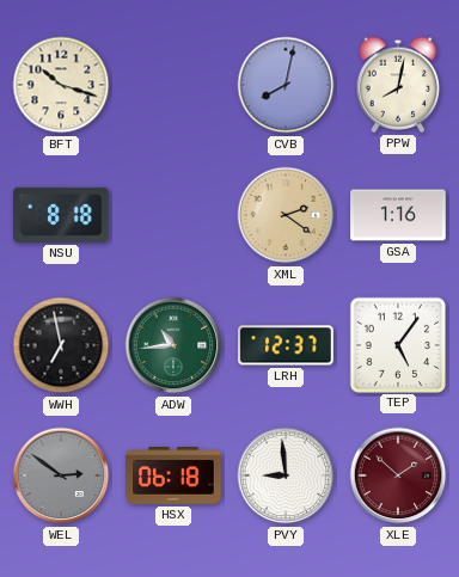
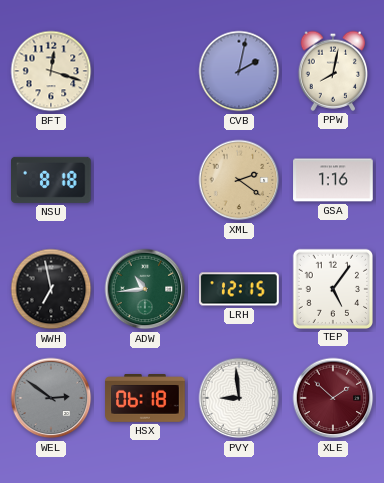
BFT: 10:18 -> 12:18
CVB: 8:02 -> 2:02
LRH: 12:37 -> 12:15
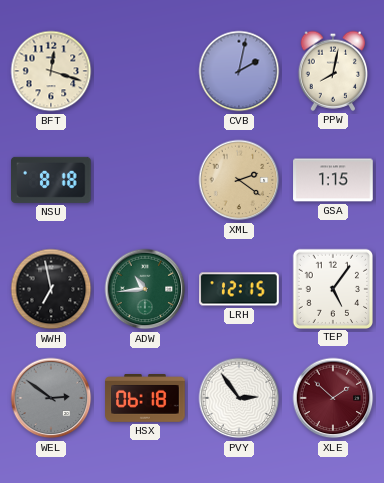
GSA: 1:16 -> 1:15
PVY: 8:59 -> 2:54
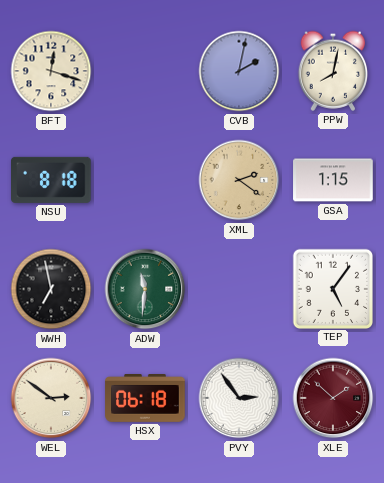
ADW: 10:44 -> 11:31
LRH: 12:15 -> none
WEL dial: grey -> cream
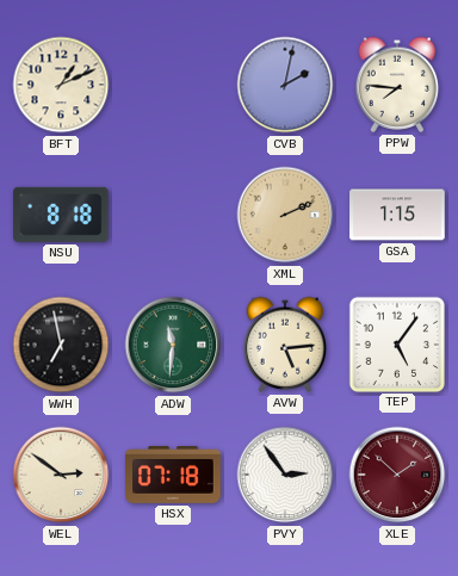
BFT: 12:18 -> 1:11
PPW: 8:02 -> 7:46
XML: 2:21 -> 2:11
AVW: none -> 5:14
HSX: 06:18 -> 07:18
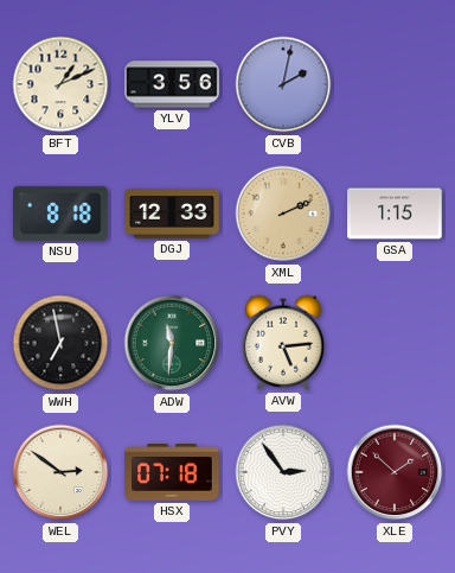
YLV: none -> 3:56
PPW: 7:46 -> none
DGJ: none -> 12:33
TEP: 5:06 -> none
